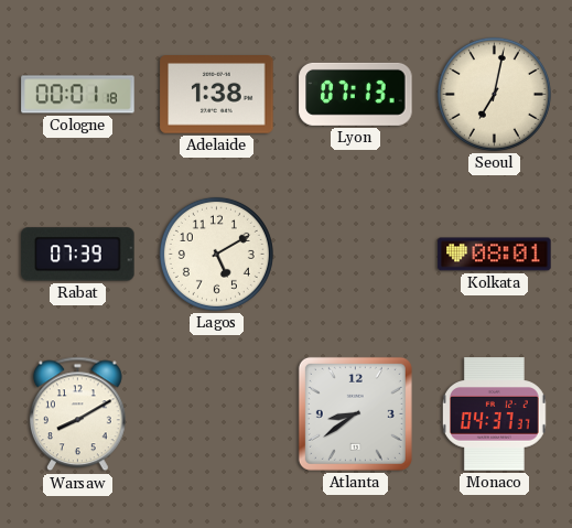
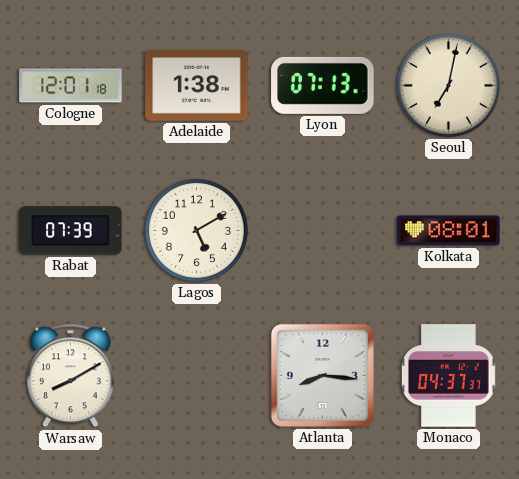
Cologne: 00:01 -> 12:01
Atlanta: 8:39 -> 8:16
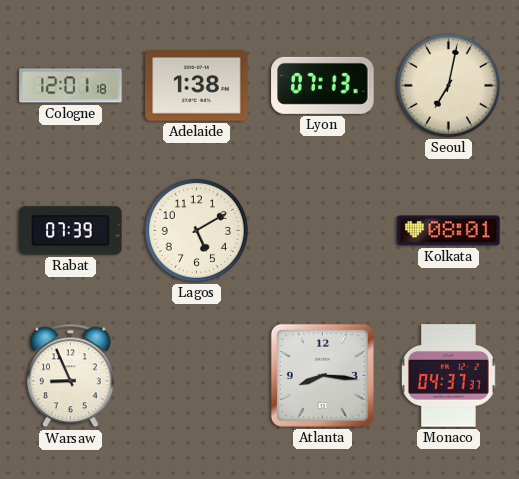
Warsaw: 8:10 -> 8:56
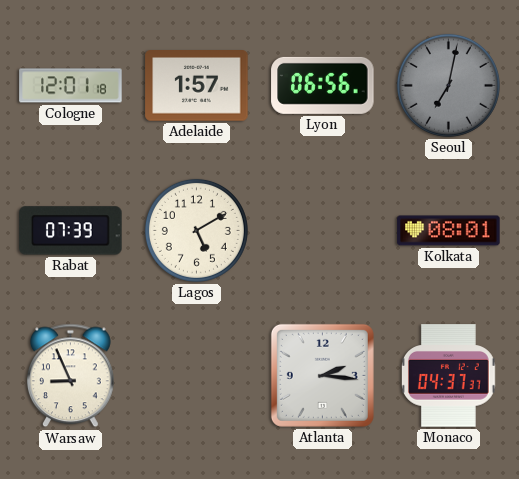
Adelaide: 1:38 -> 1:57
Lyon: 07:13 -> 06:56
Seoul dial: cream -> grey
Atlanta: 8:16 -> 2:16
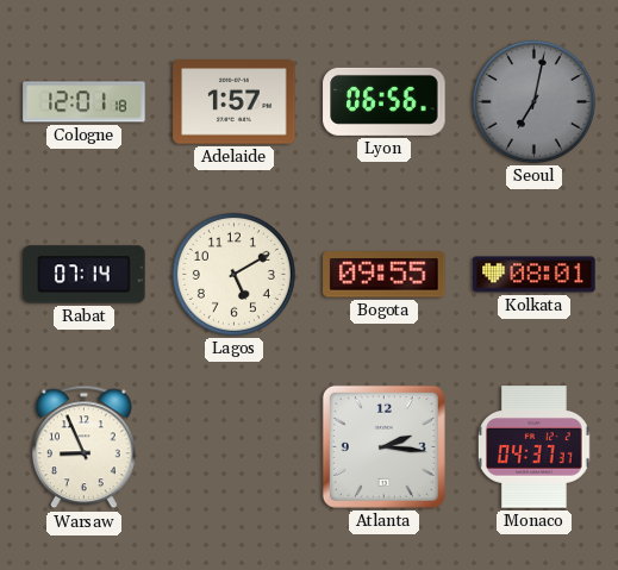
Rabat: 07:39 -> 07:14
Bogota: none -> 09:55
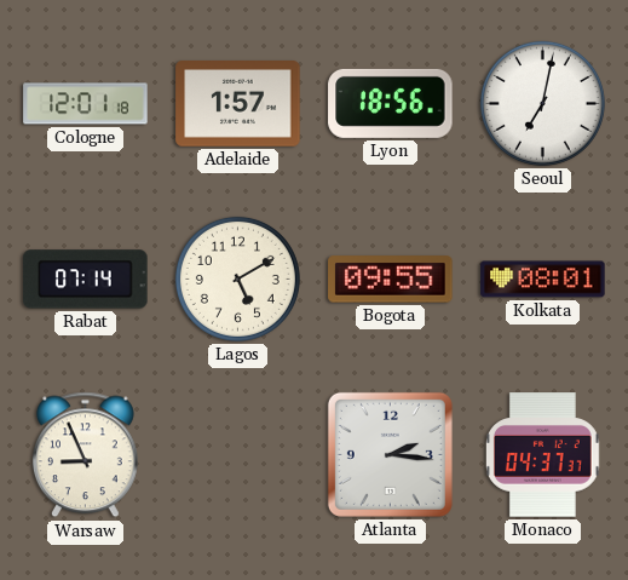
Lyon: 06:56 -> 18:56
Seoul dial: grey -> white
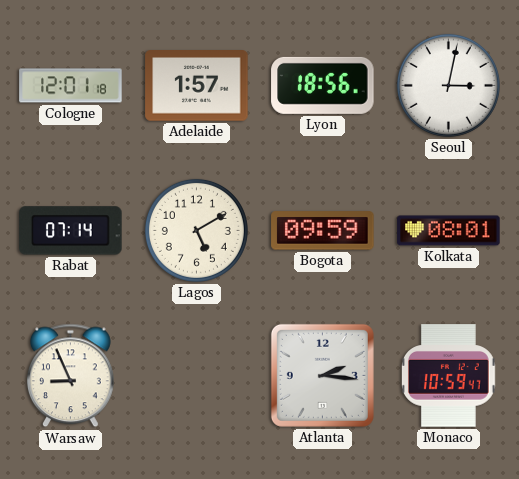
Seoul: 7:02 -> 3:02
Bogota: 09:55 -> 09:59
Monaco: 04:37 -> 10:59
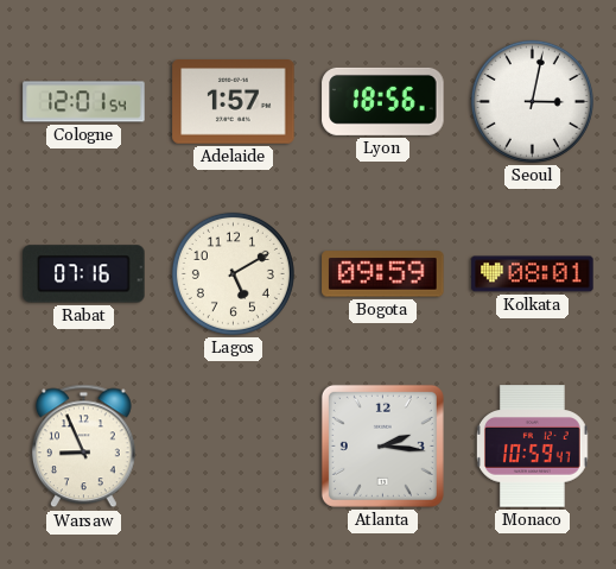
Cologne: 12:01:18 -> 12:01:54
Rabat: 07:14 -> 07:16
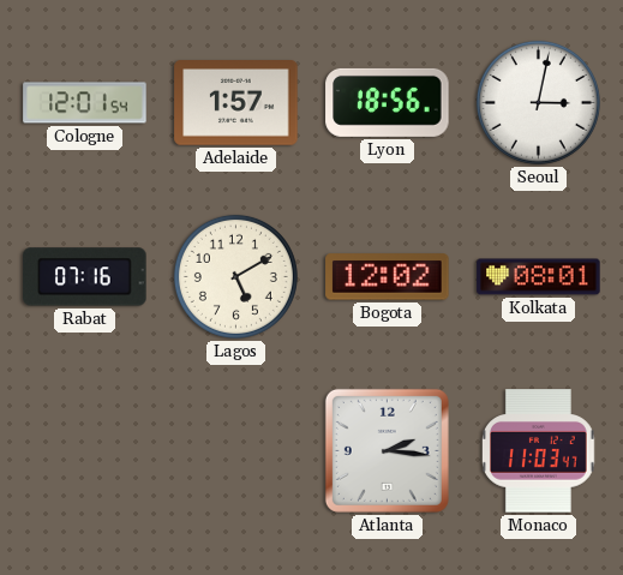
Bogota: 09:59 -> 12:02
Warsaw: 8:56 -> none
Monaco: 10:59 -> 11:03
